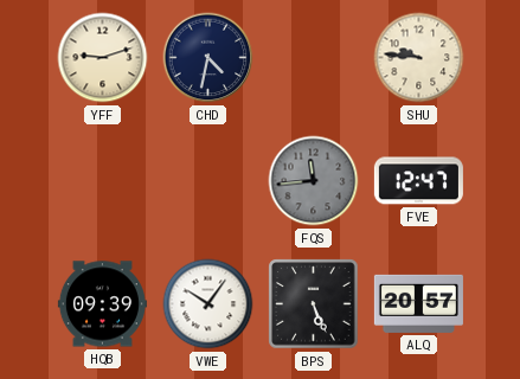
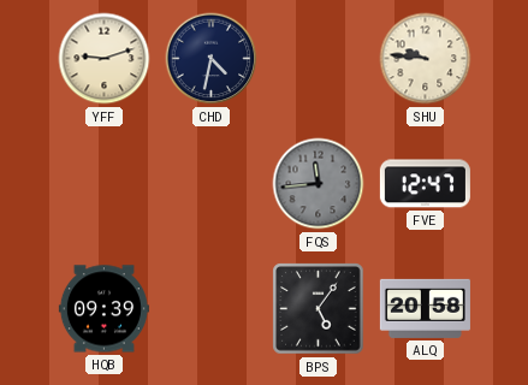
VWE: 10:06 -> none
BPS: 5:26 -> 5:06
ALQ: 20:57 -> 20:58
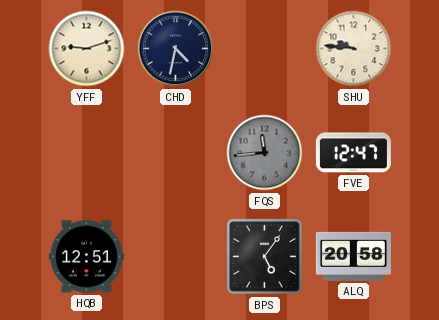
HQB: 09:39 -> 12:51
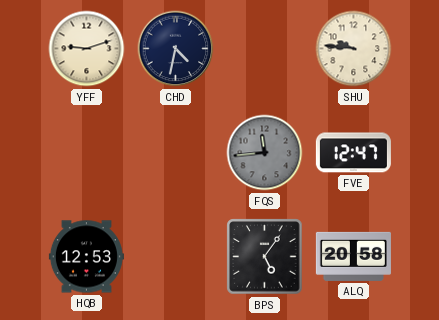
HQB: 12:51 -> 12:53
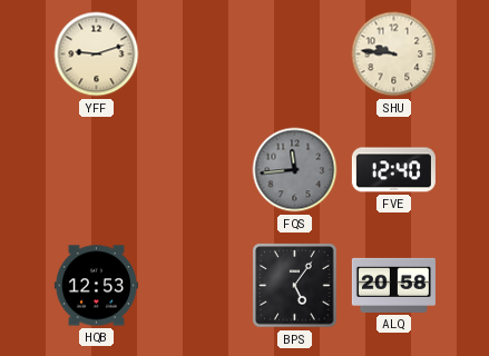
CHD: 4:32 -> none
FVE: 12:47 -> 12:40
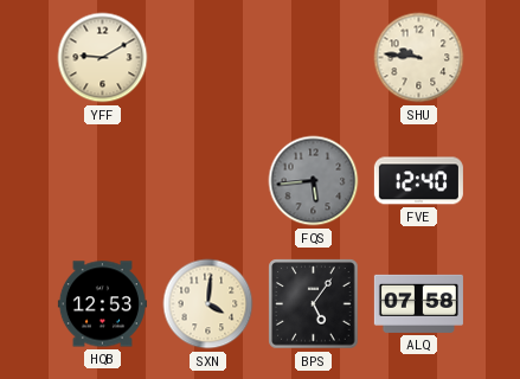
YFF: 9:12 -> 9:10
FQS: 11:44 -> 5:44
SXN: none -> 4:01
ALQ: 20:58 -> 07:58
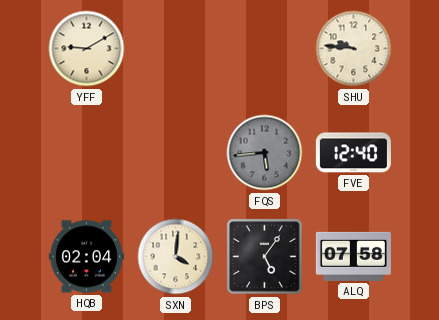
HQB: 12:53 -> 02:04
